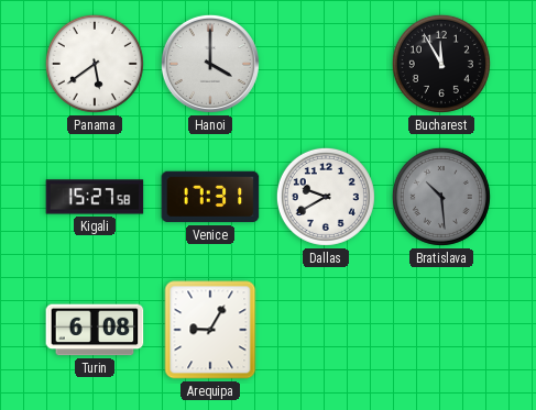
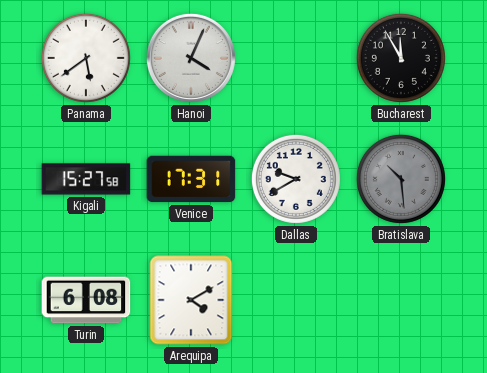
Hanoi: 4:00 -> 4:04
Arequipa: 9:05 -> 4:10
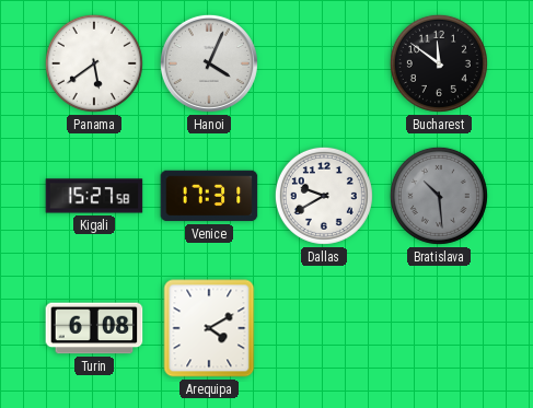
Bucharest: 11:55 -> 11:51
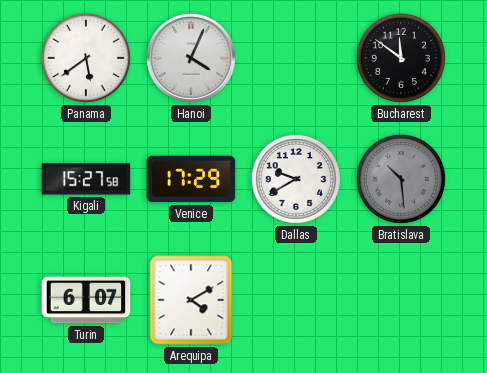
Venice: 17:31 -> 17:29
Turin: 6:08 -> 6:07
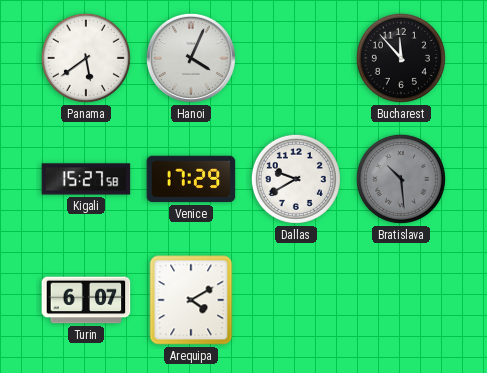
Bucharest: 11:51 -> 11:53
